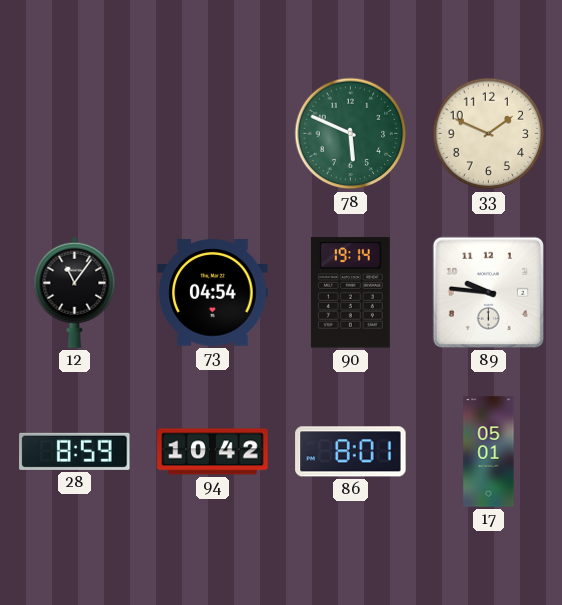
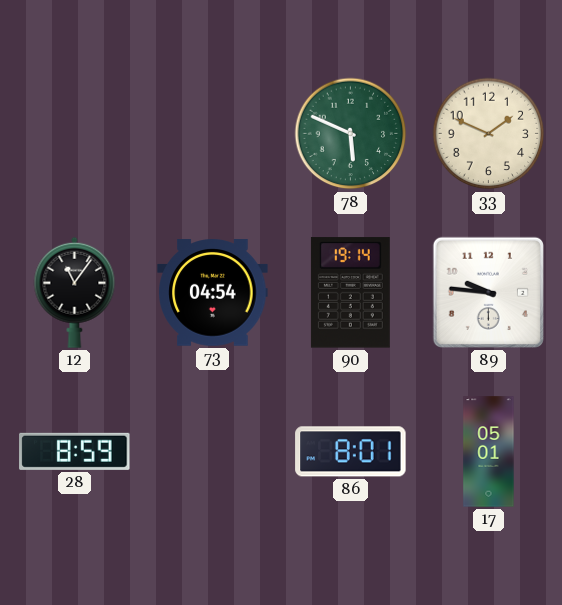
94: 10:42 -> none
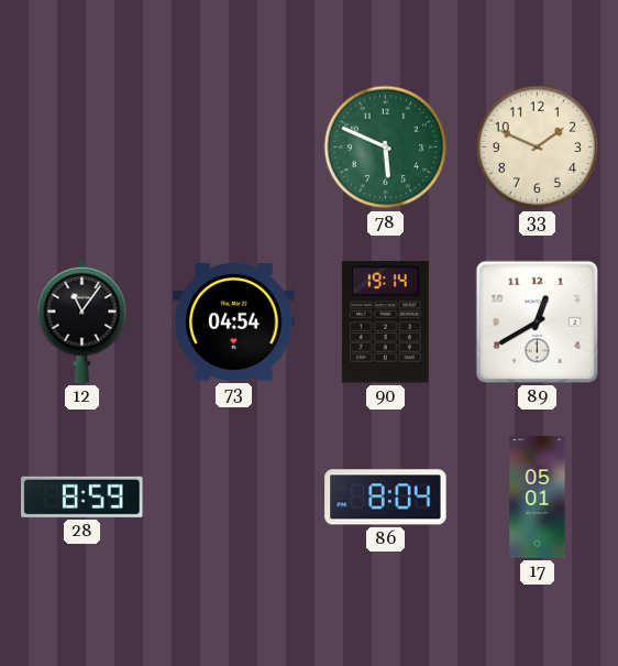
89: 9:46 -> 12:40
86: 8:01 -> 8:04
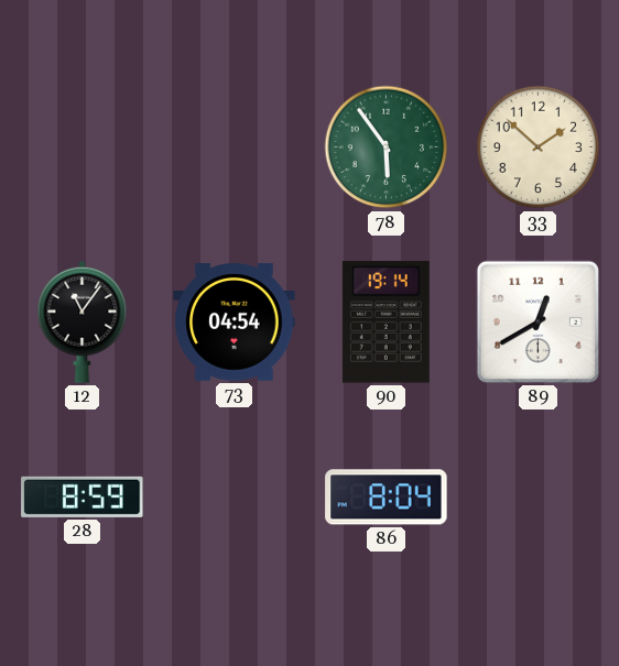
78: 5:49 -> 5:54
33: 1:49 -> 1:52
17: 05:01 -> none
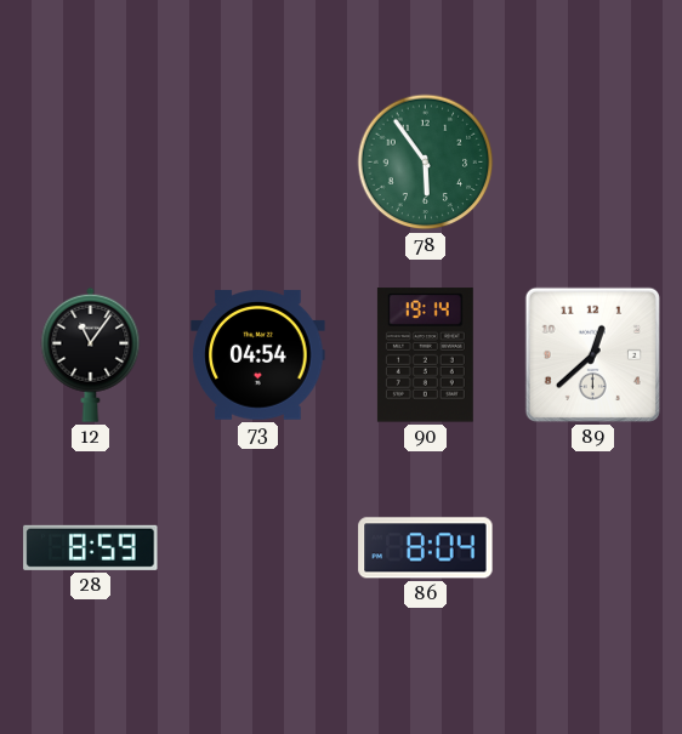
33: 1:52 -> none
89: 12:40 -> 12:38
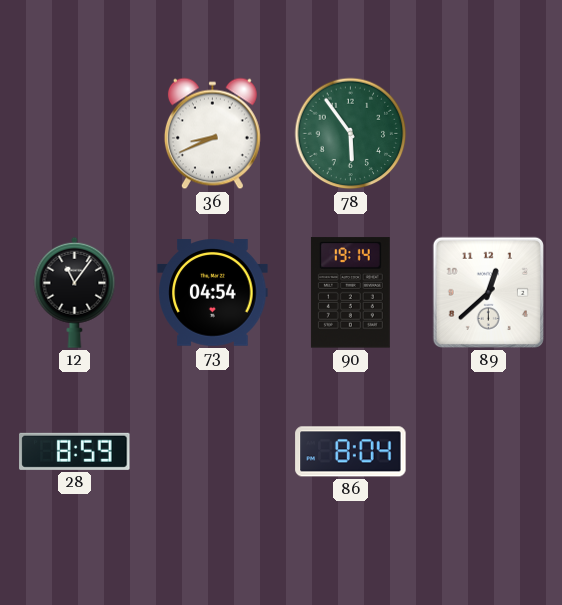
36: none -> 8:41
